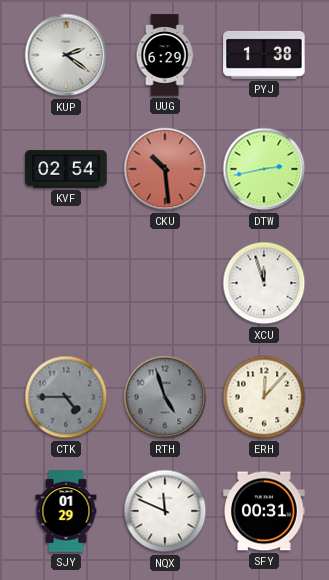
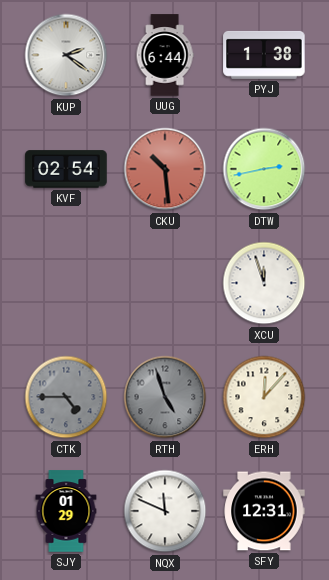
UUG: 6:29 -> 6:44
SFY: 00:31 -> 12:31
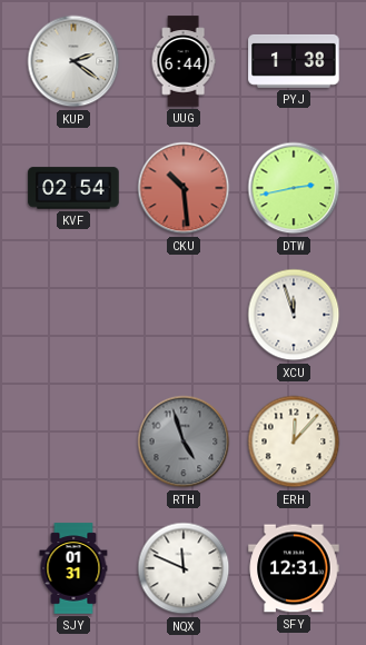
CTK: 4:45 -> none
SJY: 01:29 -> 01:31
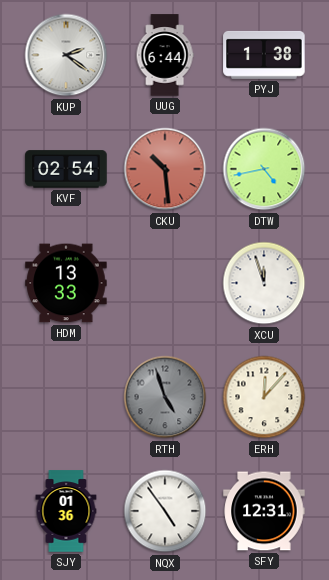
DTW: 2:43 -> 4:43
HDM: none -> 13:33
SJY: 01:31 -> 01:36
NQX: 11:49 -> 4:54
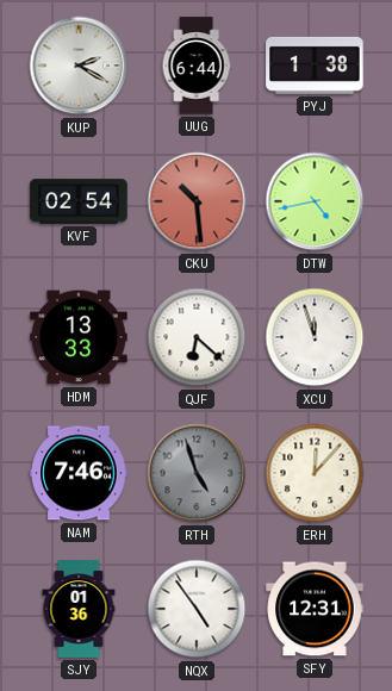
KUP: 2:21 -> 2:20
QJF: none -> 6:22
NAM: none -> 7:46
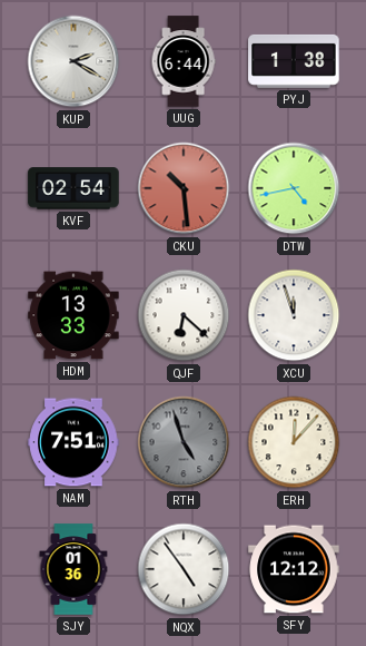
NAM: 7:46 -> 7:51
SFY: 12:31 -> 12:12
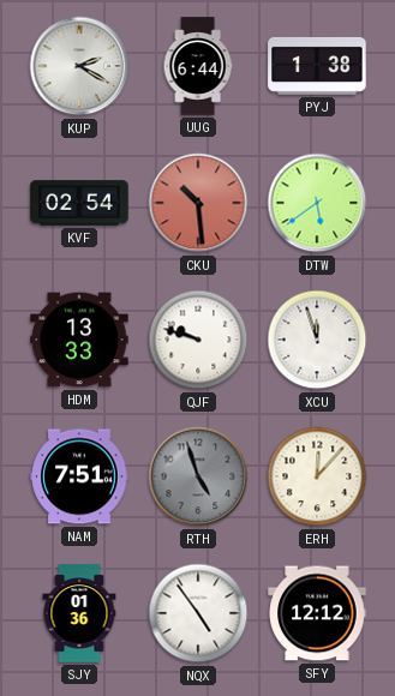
DTW: 4:43 -> 5:39
QJF: 6:22 -> 9:48
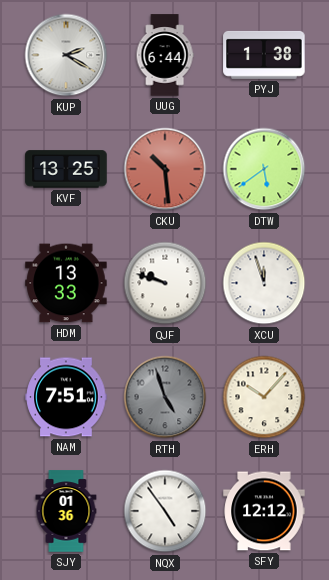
KVF: 02:54 -> 13:25
ERH: 12:07 -> 10:07
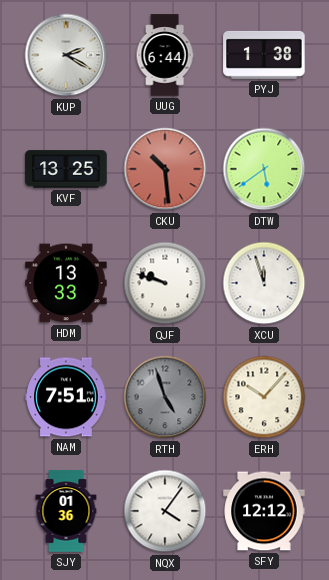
NQX: 4:54 -> 4:06
